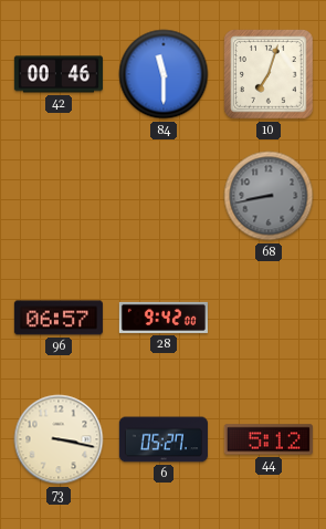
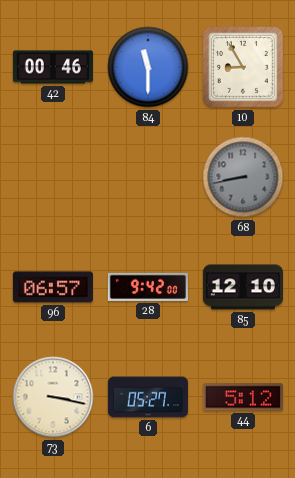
10: 7:03 -> 8:55
85: none -> 12:10
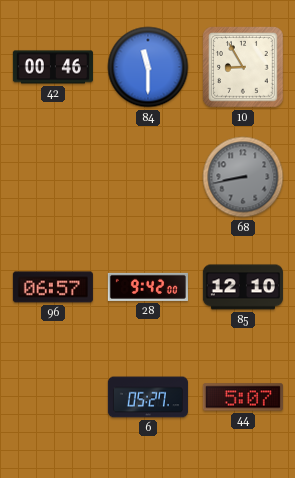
73: 3:17 -> none
44: 5:12 -> 5:07
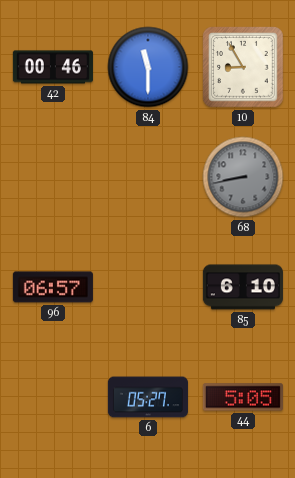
28: 9:42 -> none
85: 12:10 -> 6:10
44: 5:07 -> 5:05
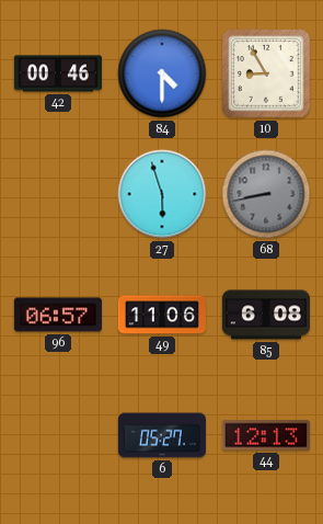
84: 11:30 -> 4:30
27: none -> 5:57
49: none -> 11:06
85: 6:10 -> 6:08
44: 5:05 -> 12:13
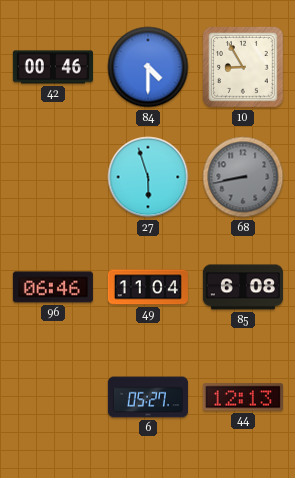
96: 06:57 -> 06:46
49: 11:06 -> 11:04
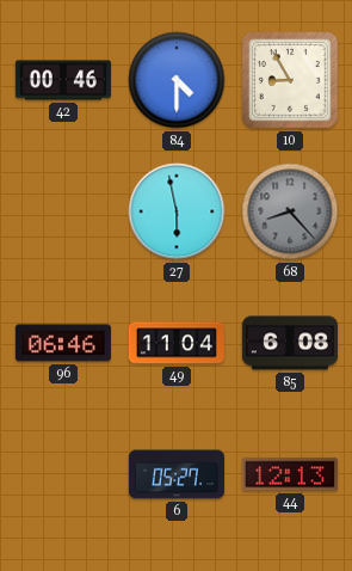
27: 5:57 -> 5:58
68: 8:43 -> 8:23
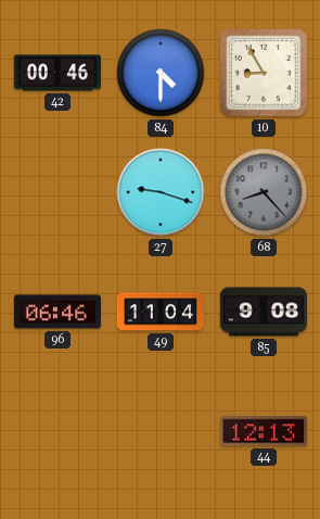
27: 5:58 -> 9:18
85: 6:08 -> 9:08
6: 05:27 -> none
